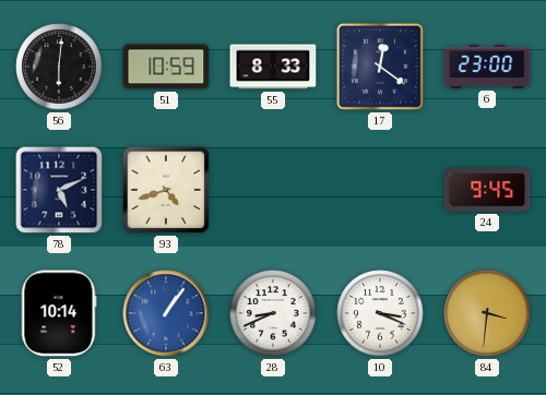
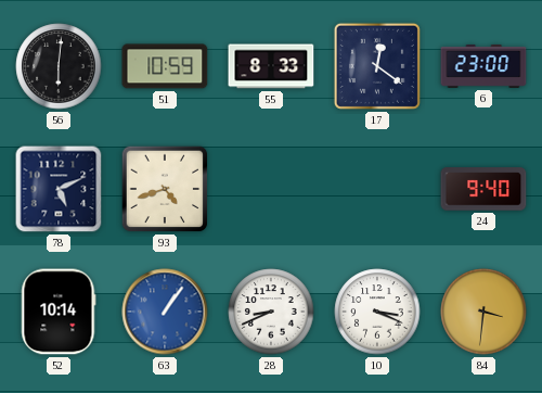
24: 9:45 -> 9:40
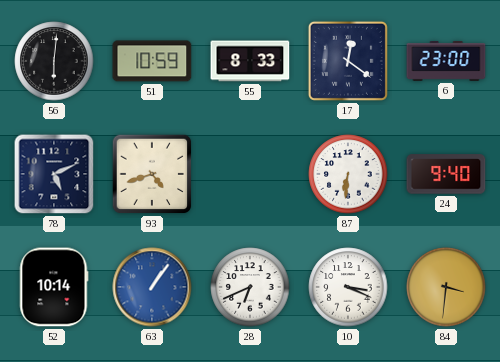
87: none -> 6:31
28: 8:41 -> 6:41
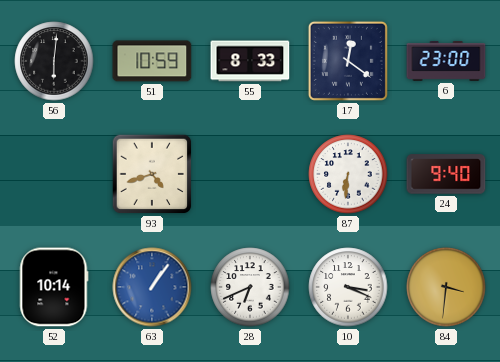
78: 5:11 -> none
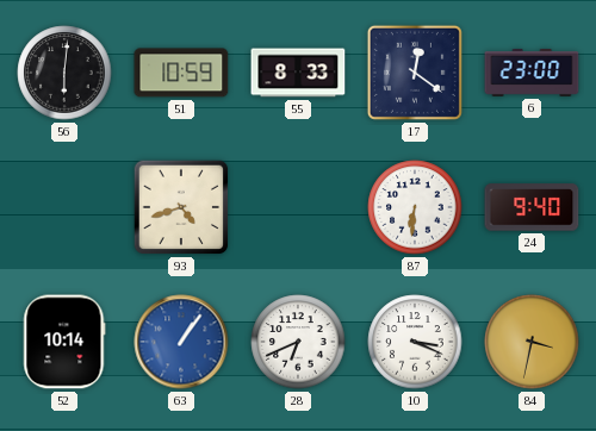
84: 3:31 -> 3:32
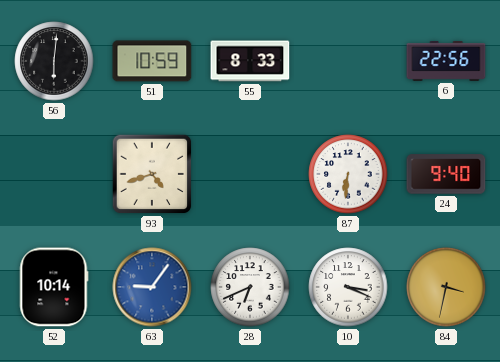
17: 12:21 -> none
6: 23:00 -> 22:56
63: 1:06 -> 9:06
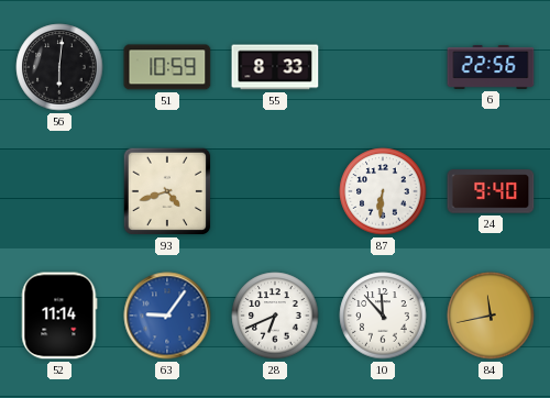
52: 10:14 -> 11:14
10: 3:19 -> 11:53
84: 3:32 -> 11:43
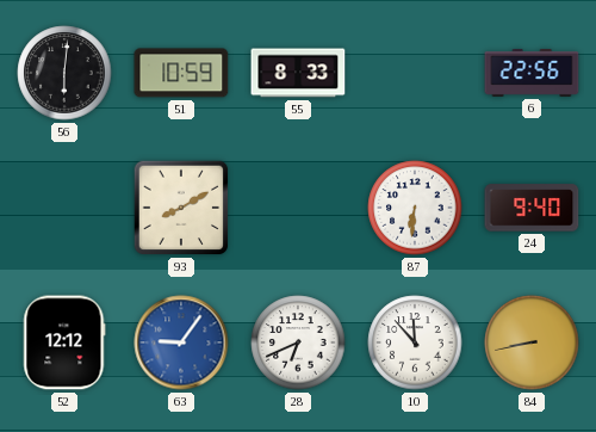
93: 4:42 -> 8:10
52: 11:14 -> 12:12
84: 11:43 -> 8:43
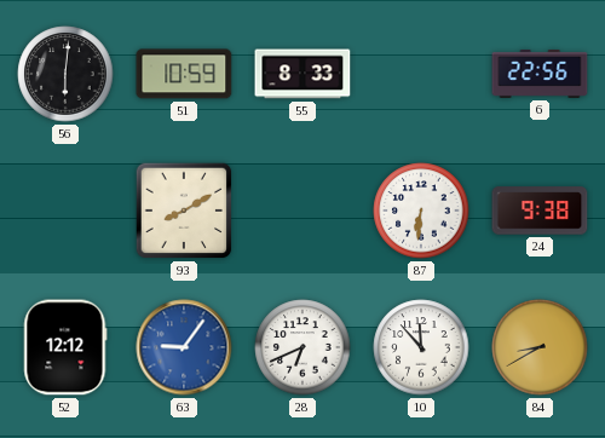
24: 9:40 -> 9:38
84: 8:43 -> 8:40
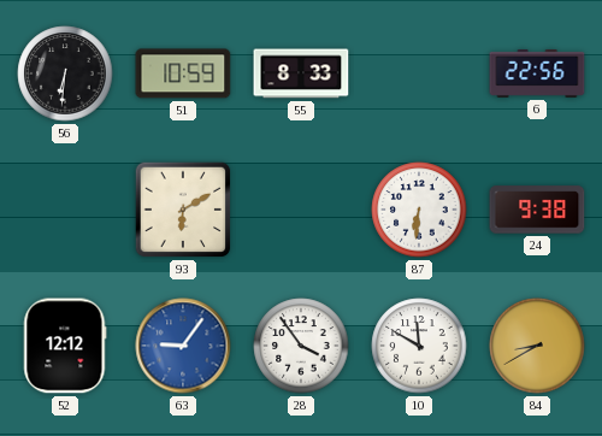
56: 6:01 -> 6:31
93: 8:10 -> 6:10
28: 6:41 -> 3:54
10: 11:53 -> 11:50
